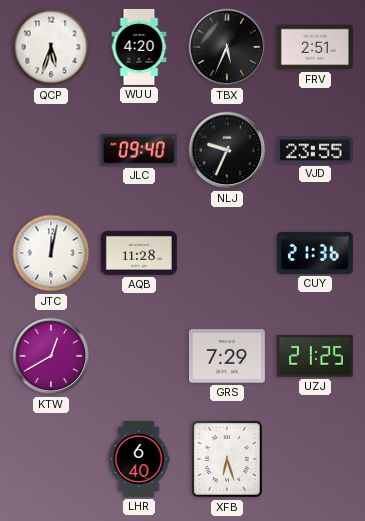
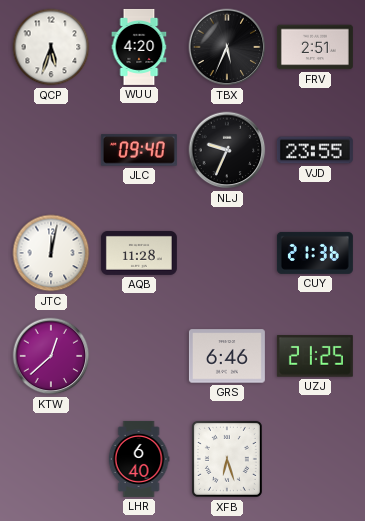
KTW: 12:40 -> 12:38
GRS: 7:29 -> 6:46
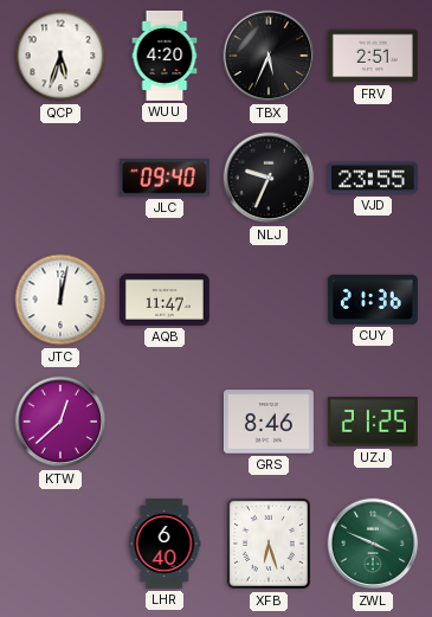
AQB: 11:28 -> 11:47
GRS: 6:46 -> 8:46
ZWL: none -> 3:49
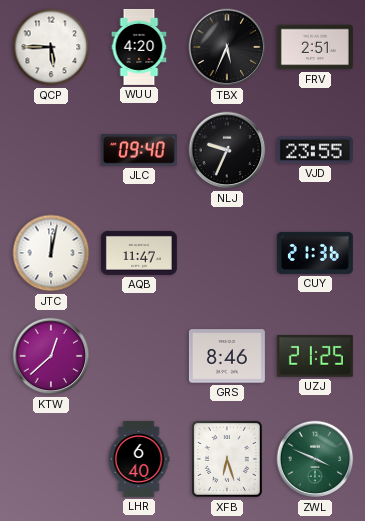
QCP: 5:33 -> 5:45
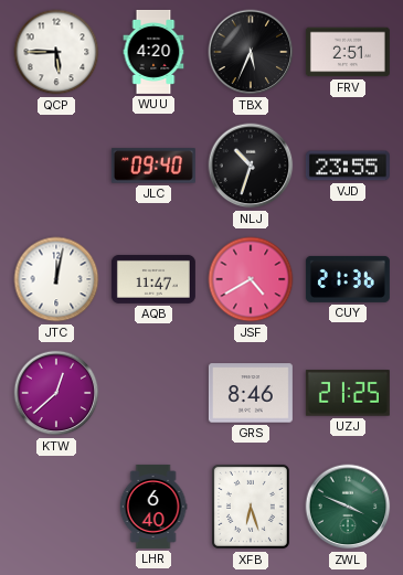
NLJ: 9:34 -> 10:33
JSF: none -> 4:40
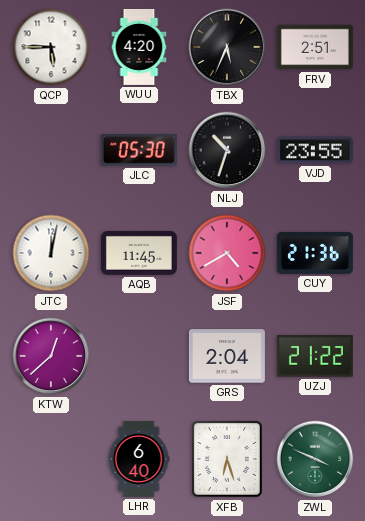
JLC: 09:40 -> 05:30
AQB: 11:47 -> 11:45
GRS: 8:46 -> 2:04
UZJ: 21:25 -> 21:22
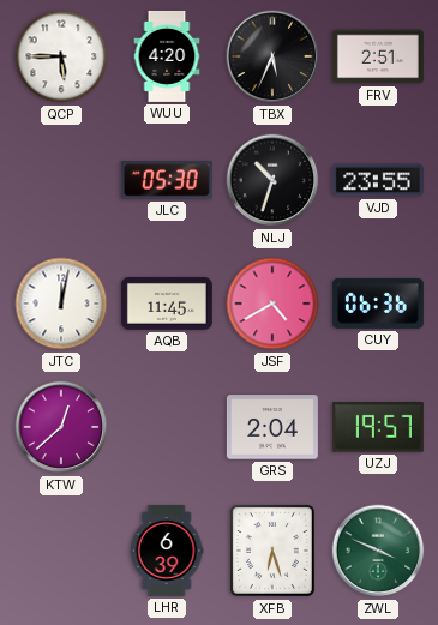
CUY: 21:36 -> 06:36
UZJ: 21:22 -> 19:57
LHR: 6:40 -> 6:39
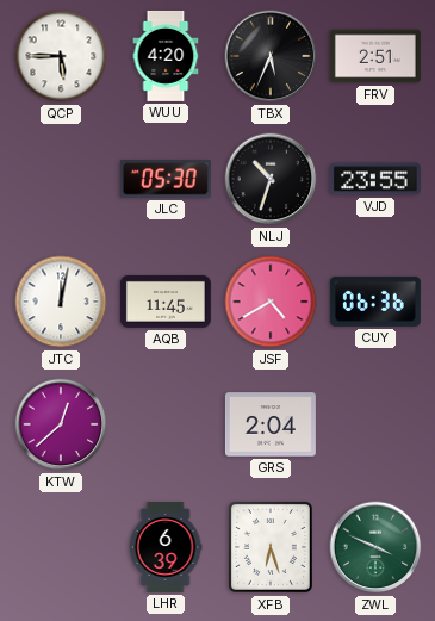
UZJ: 19:57 -> none
